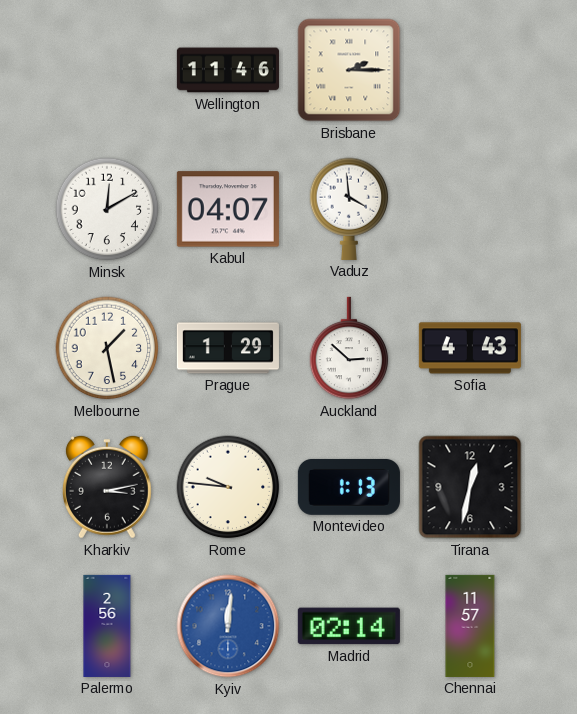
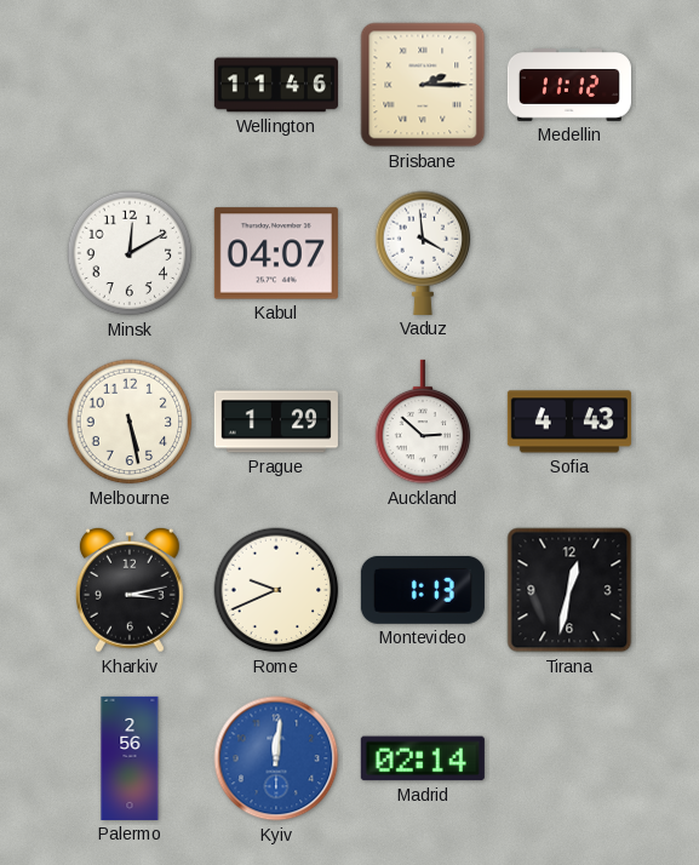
Medellin: none -> 11:12
Melbourne: 1:28 -> 5:28
Rome: 9:46 -> 9:41
Chennai: 11:57 -> none
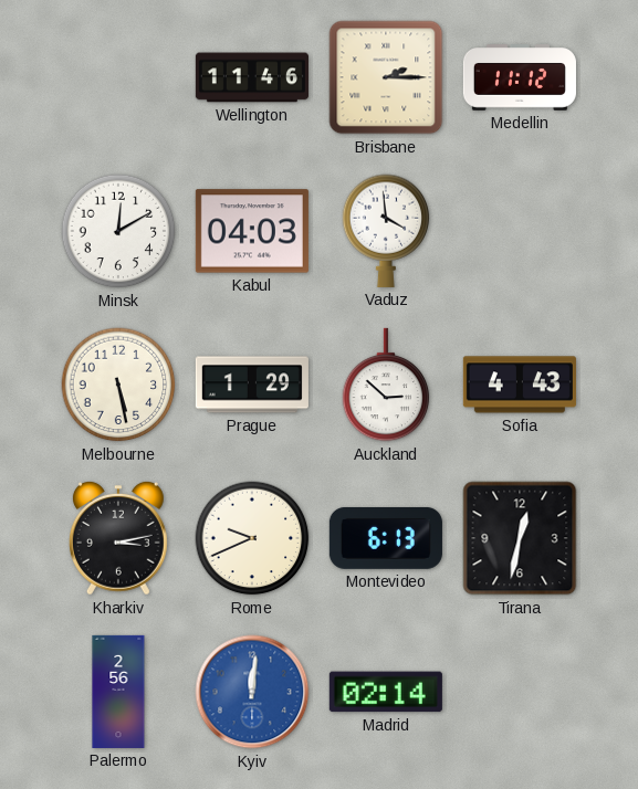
Kabul: 04:07 -> 04:03
Montevideo: 1:13 -> 6:13
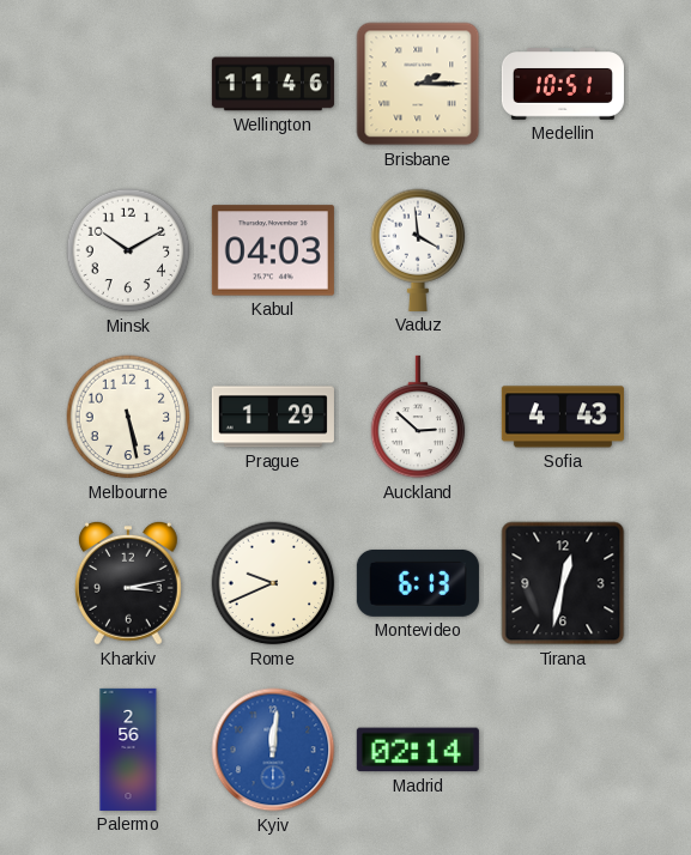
Medellin: 11:12 -> 10:51
Minsk: 12:10 -> 10:10
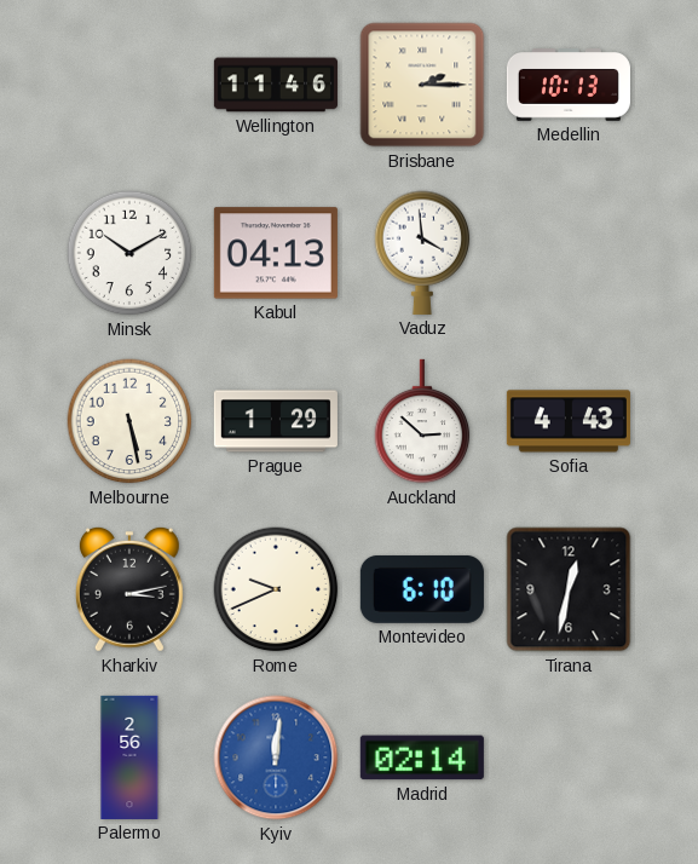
Medellin: 10:51 -> 10:13
Kabul: 04:03 -> 04:13
Montevideo: 6:13 -> 6:10
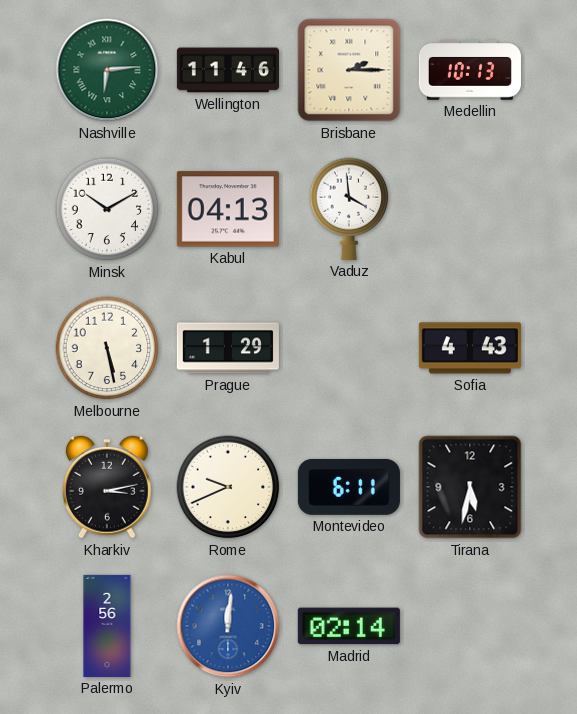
Nashville: none -> 6:14
Auckland: 2:52 -> none
Montevideo: 6:10 -> 6:11
Tirana: 12:32 -> 5:32
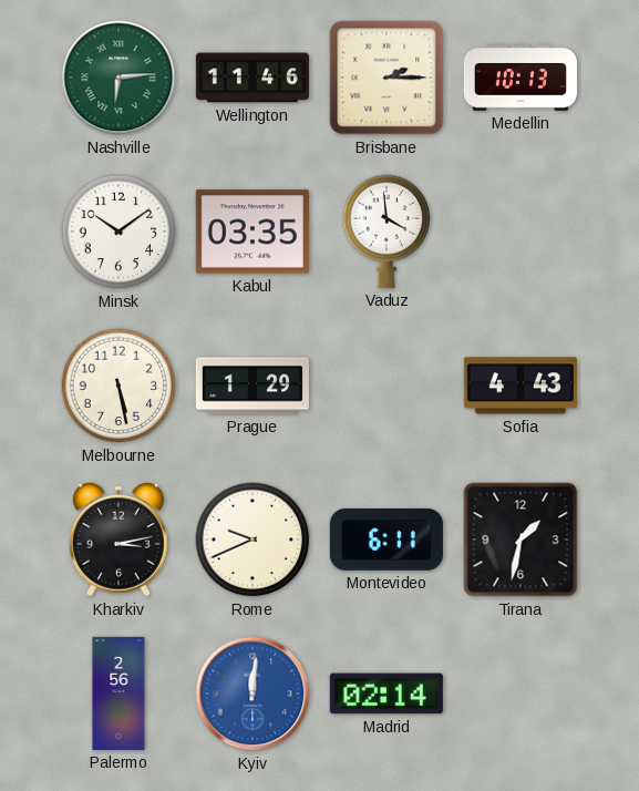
Minsk: 10:10 -> 10:09
Kabul: 04:13 -> 03:35
Tirana: 5:32 -> 1:32
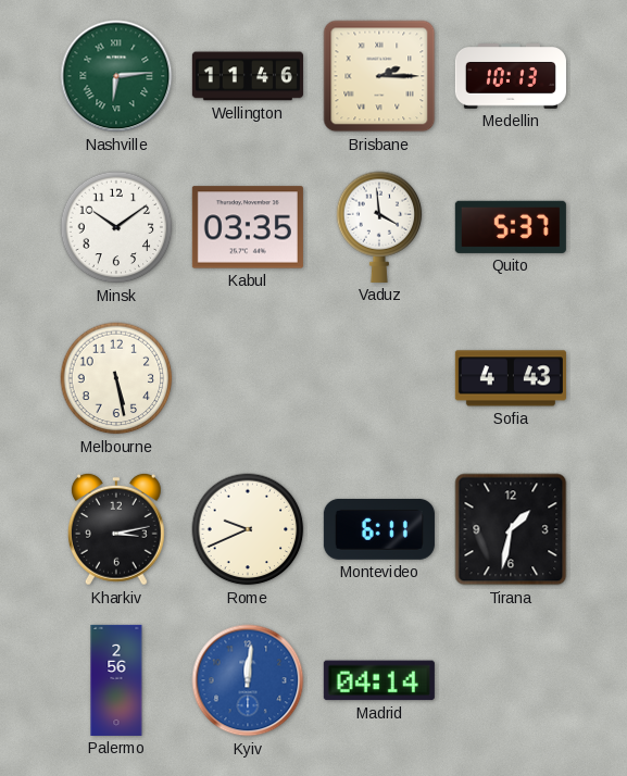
Quito: none -> 5:37
Prague: 1:29 -> none
Madrid: 02:14 -> 04:14
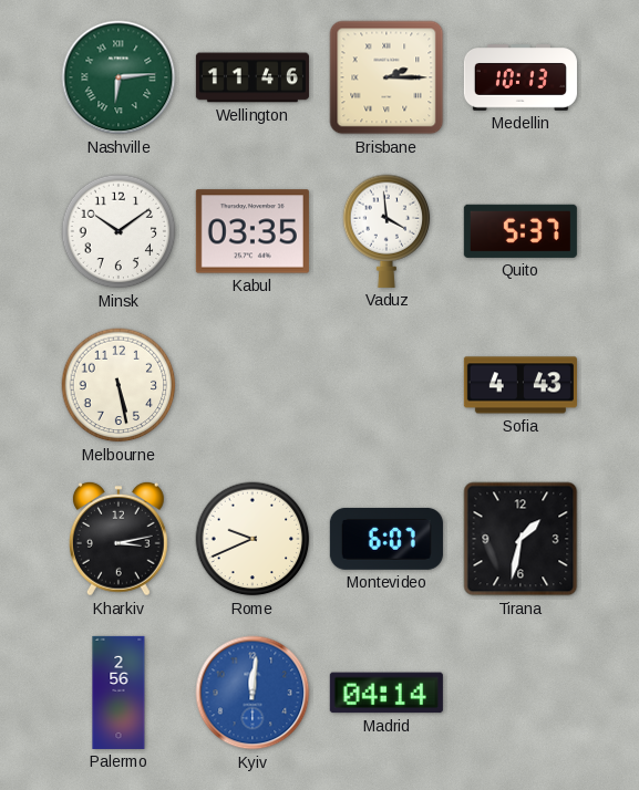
Montevideo: 6:11 -> 6:07
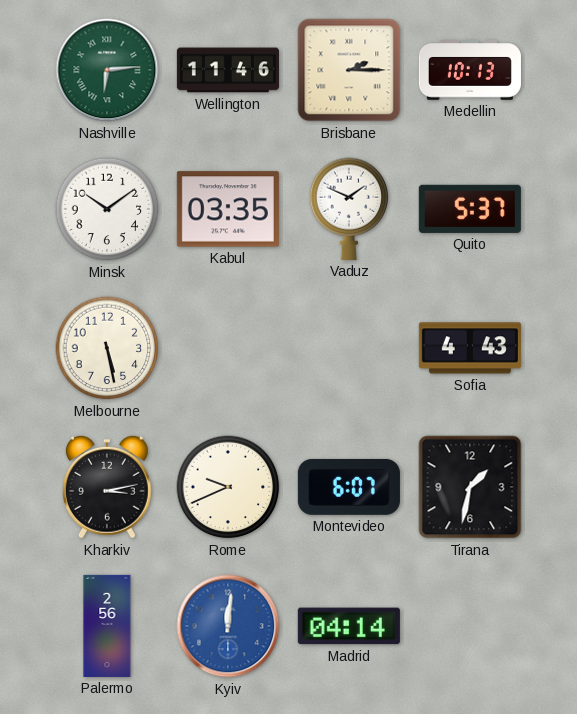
Vaduz: 3:59 -> 1:49
